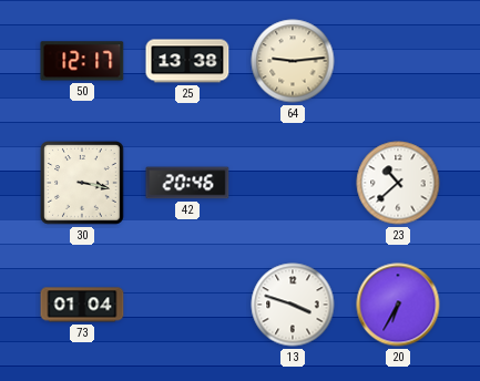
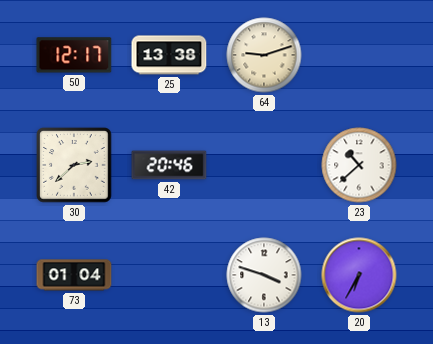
64: 9:14 -> 9:12
30: 3:17 -> 2:38
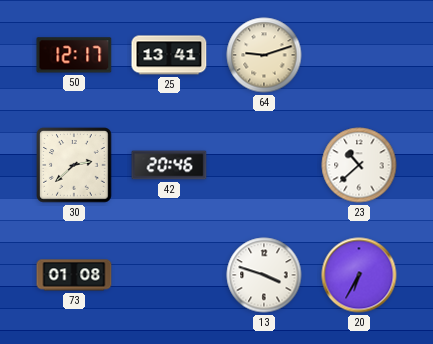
25: 13:38 -> 13:41
73: 01:04 -> 01:08
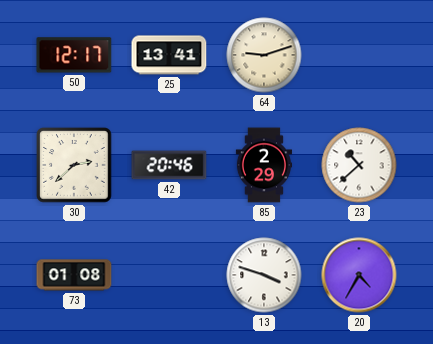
85: none -> 2:29
20: 6:35 -> 4:35
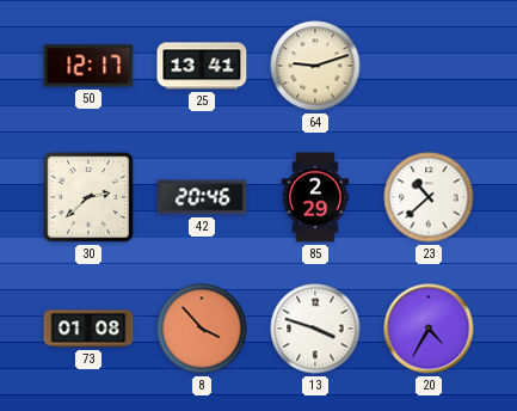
8: none -> 3:53
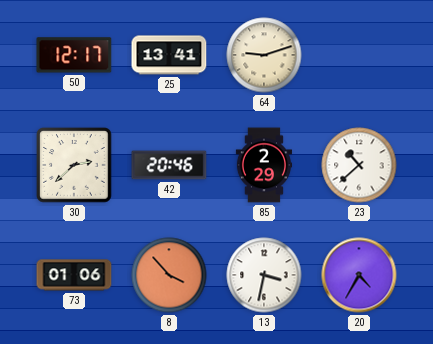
73: 01:08 -> 01:06
13: 3:48 -> 3:32
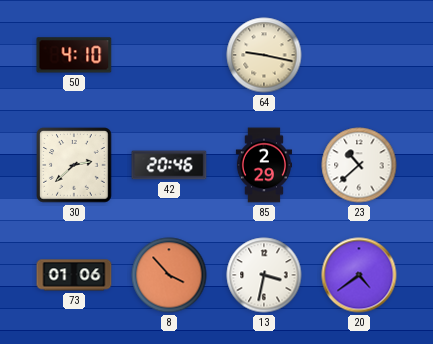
50: 12:17 -> 4:10
25: 13:41 -> none
64: 9:12 -> 9:17
20: 4:35 -> 4:39
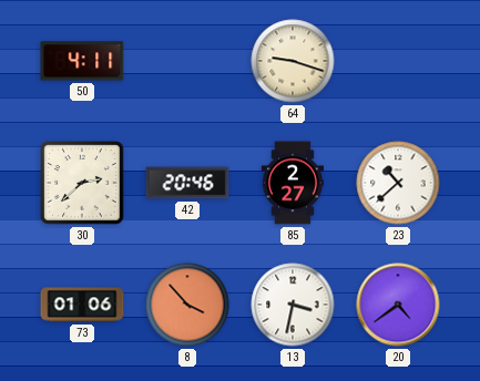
50: 4:10 -> 4:11
64: 9:17 -> 9:18
85: 2:29 -> 2:27
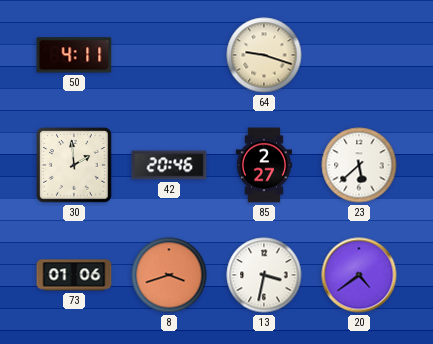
30: 2:38 -> 1:59
23: 10:38 -> 5:38
8: 3:53 -> 3:42
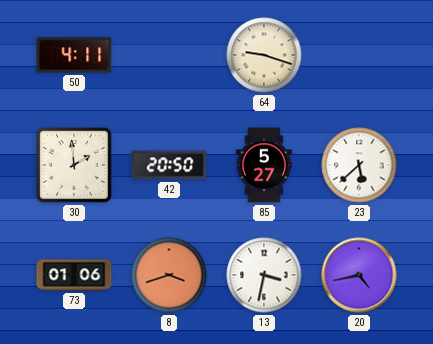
42: 20:46 -> 20:50
85: 2:27 -> 5:27
20: 4:39 -> 4:43
